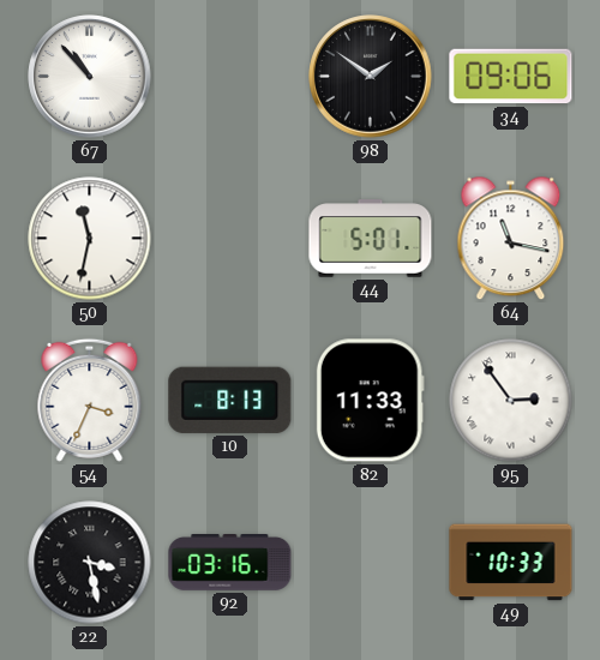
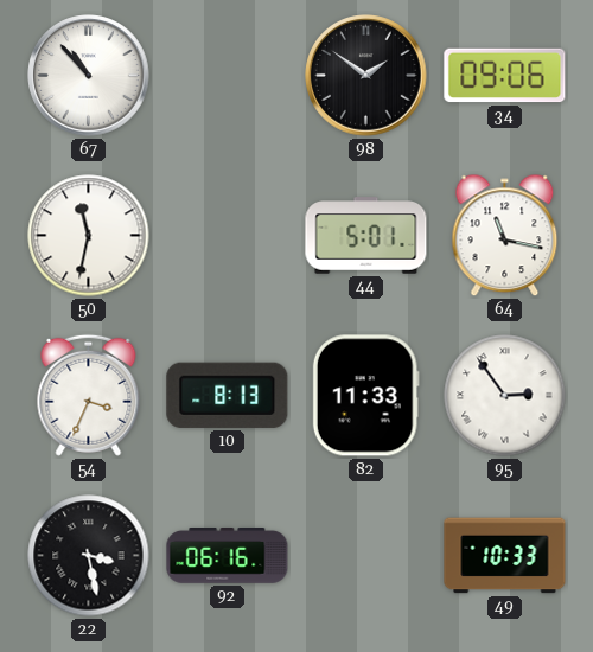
92: 03:16 -> 06:16
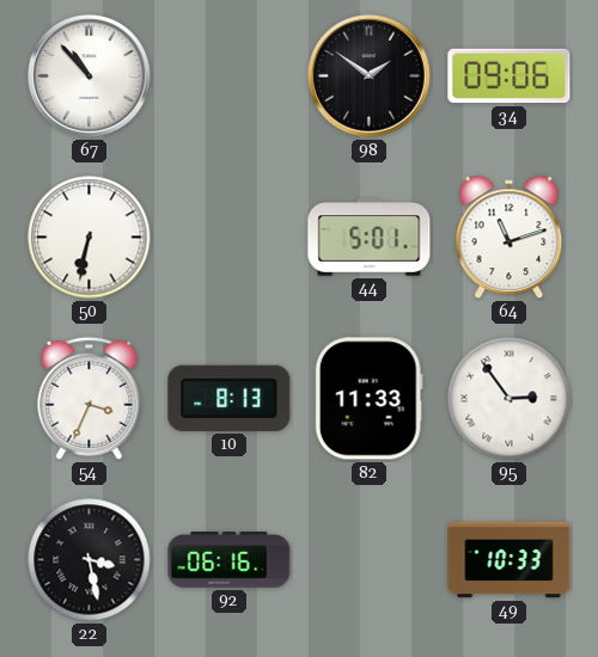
50: 11:32 -> 6:32
64: 11:17 -> 11:12
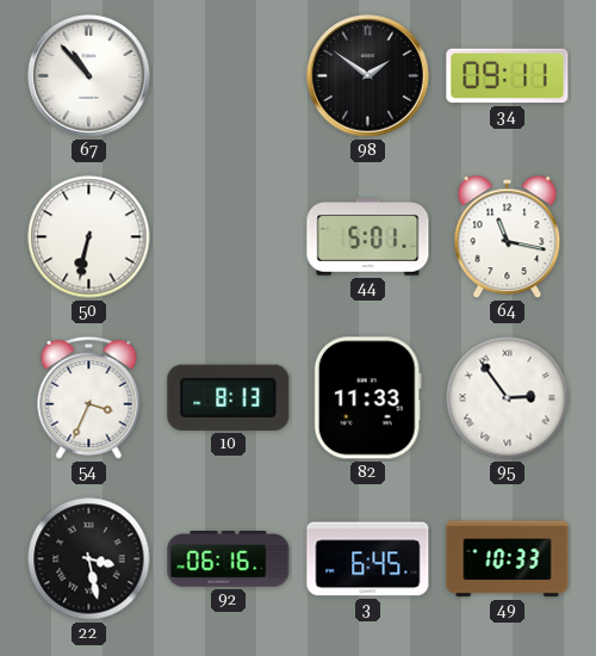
34: 09:06 -> 09:11
64: 11:12 -> 11:17
3: none -> 6:45
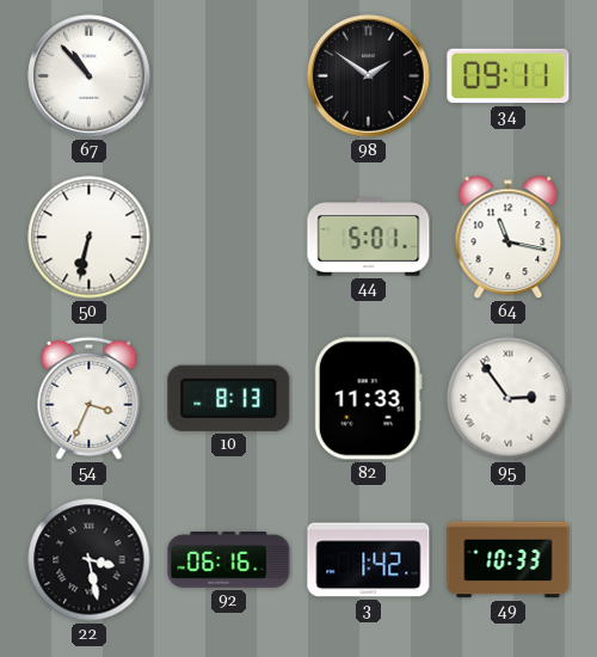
3: 6:45 -> 1:42
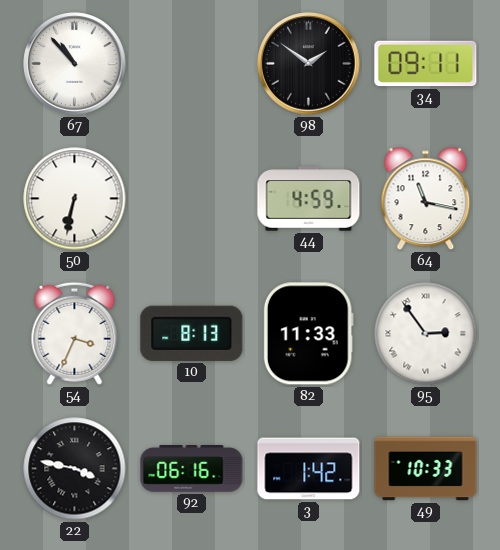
44: 5:01 -> 4:59
22: 3:28 -> 3:47
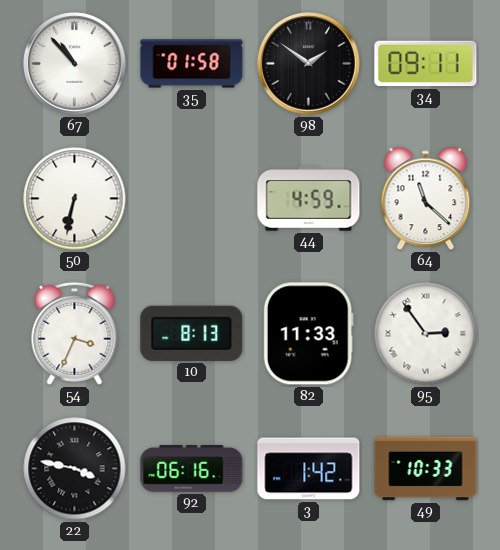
35: none -> 01:58
64: 11:17 -> 11:22
